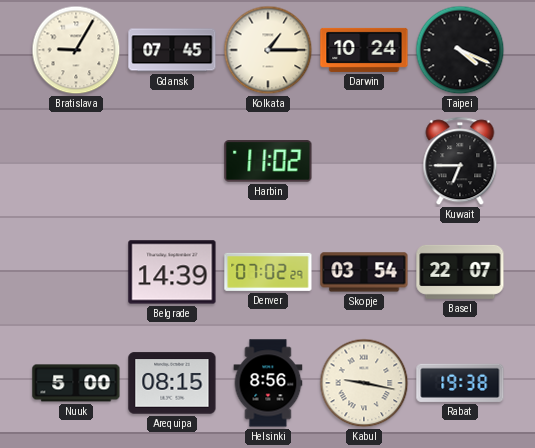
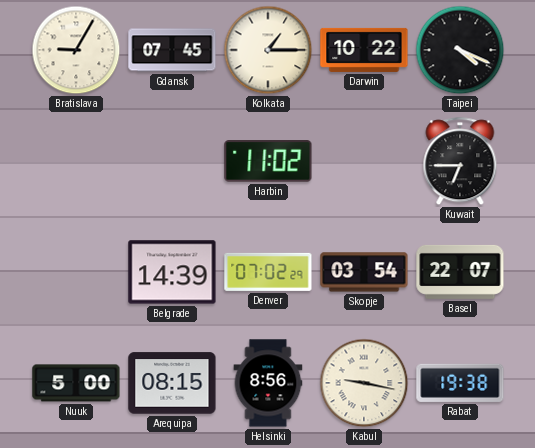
Darwin: 10:24 -> 10:22
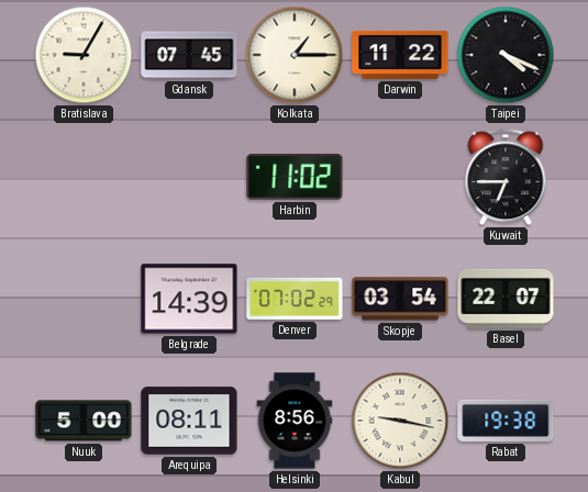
Darwin: 10:22 -> 11:22
Arequipa: 08:15 -> 08:11
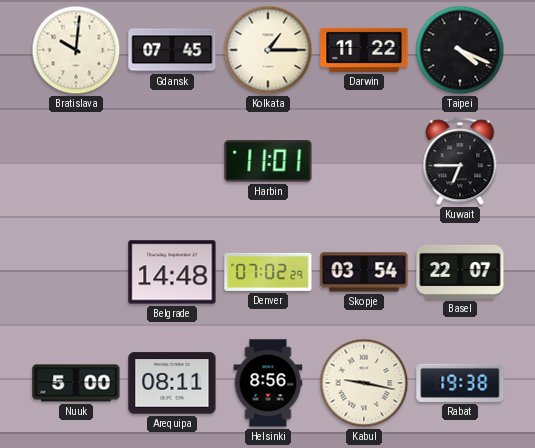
Bratislava: 9:05 -> 10:01
Harbin: 11:02 -> 11:01
Belgrade: 14:39 -> 14:48
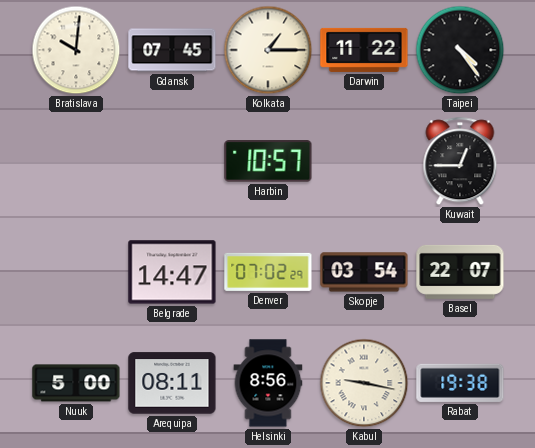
Taipei: 4:19 -> 4:24
Harbin: 11:01 -> 10:57
Kuwait: 6:45 -> 12:45
Belgrade: 14:48 -> 14:47
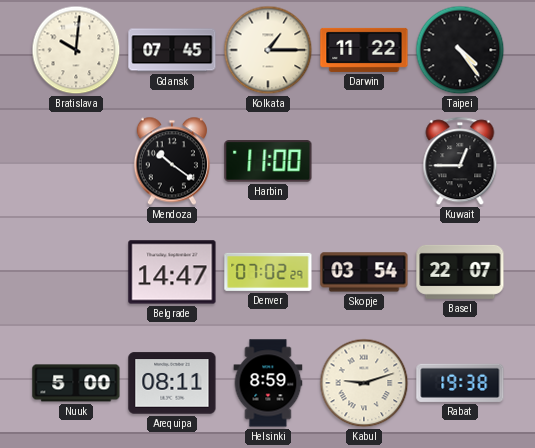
Mendoza: none -> 10:21
Harbin: 10:57 -> 11:00
Helsinki: 8:56 -> 8:59
Kabul: 9:17 -> 9:12
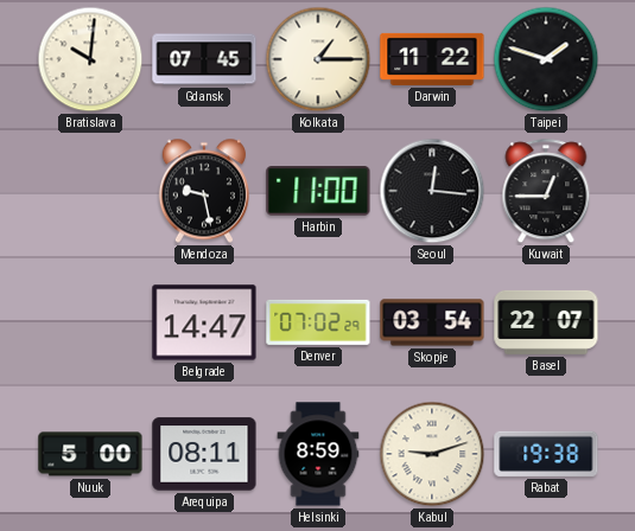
Taipei: 4:24 -> 1:48
Mendoza: 10:21 -> 9:28
Seoul: none -> 12:16
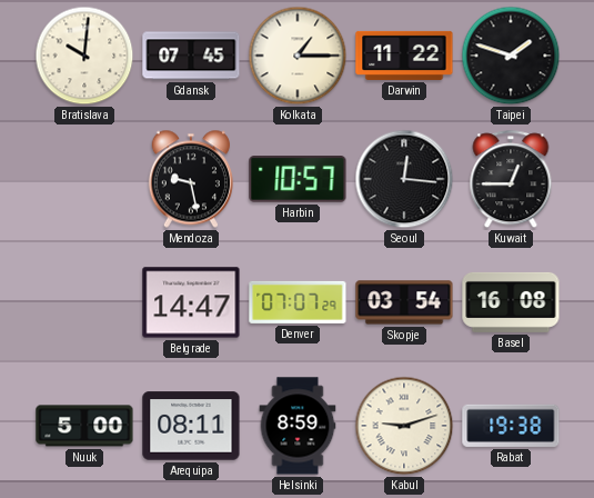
Harbin: 11:00 -> 10:57
Denver: 07:02 -> 07:07
Basel: 22:07 -> 16:08
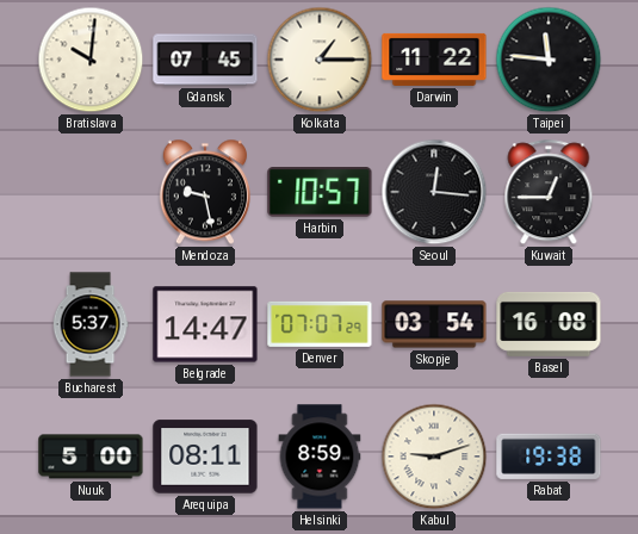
Taipei: 1:48 -> 11:46
Bucharest: none -> 5:37
